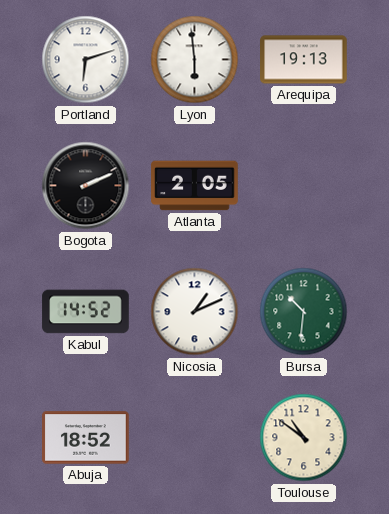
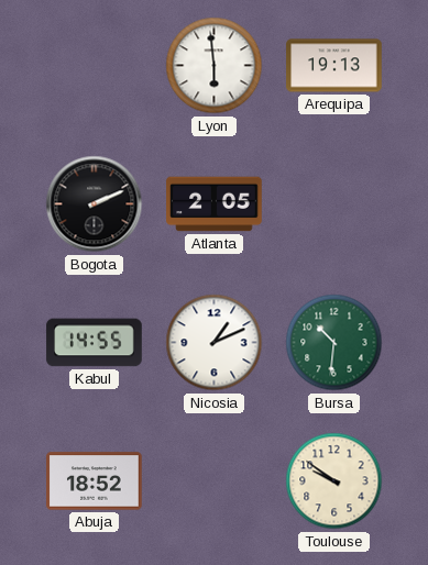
Portland: 6:12 -> none
Kabul: 14:52 -> 14:55
Toulouse: 10:51 -> 9:51
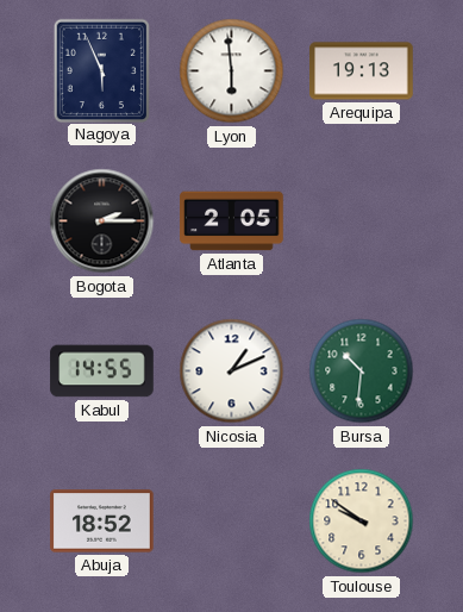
Nagoya: none -> 5:56
Bogota: 2:11 -> 2:15
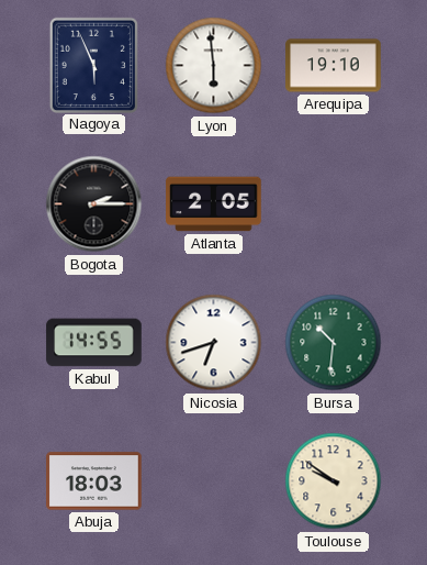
Arequipa: 19:13 -> 19:10
Nicosia: 1:11 -> 6:42
Abuja: 18:52 -> 18:03
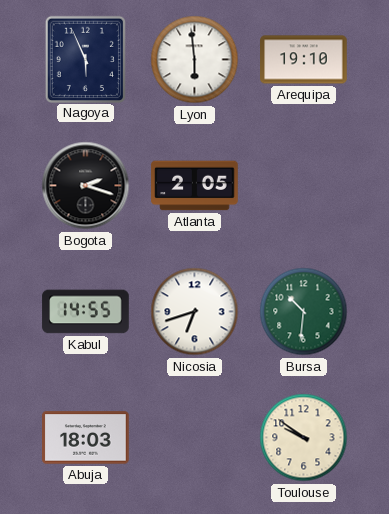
Bogota: 2:15 -> 2:18
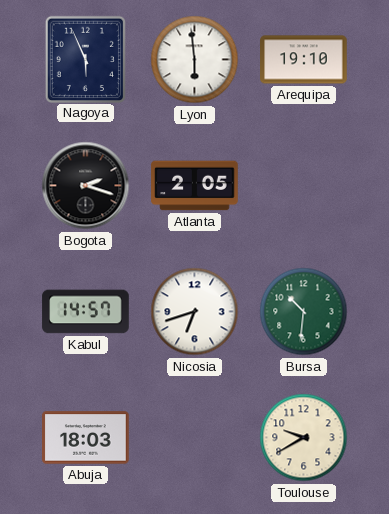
Kabul: 14:55 -> 14:57
Toulouse: 9:51 -> 9:40
